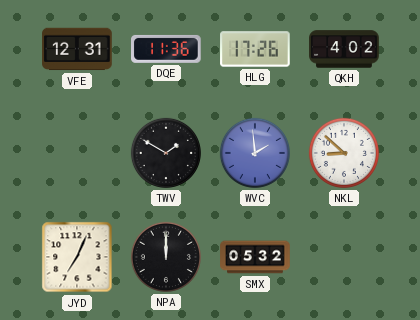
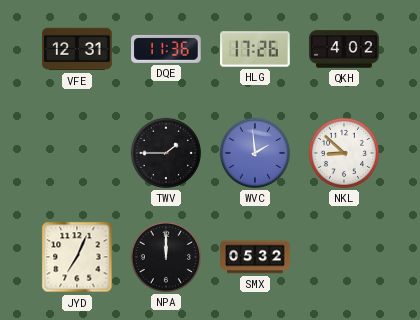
TWV: 1:50 -> 1:45
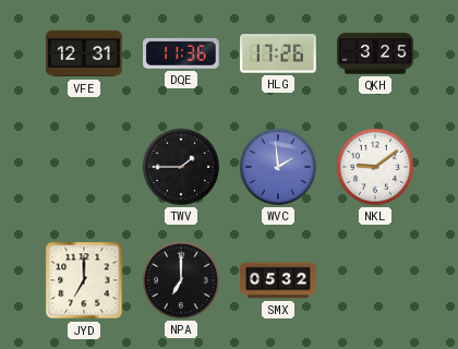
QKH: 4:02 -> 3:25
NKL: 8:52 -> 9:09
JYD: 7:04 -> 7:00
NPA: 12:00 -> 7:00
